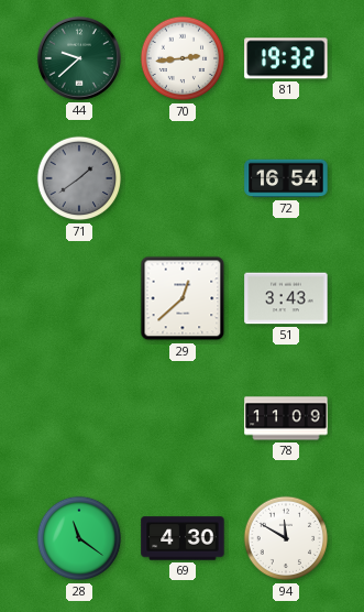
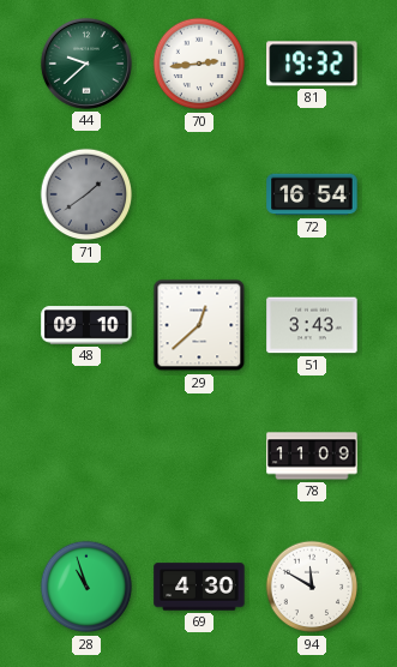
48: none -> 09:10
28: 11:21 -> 10:57
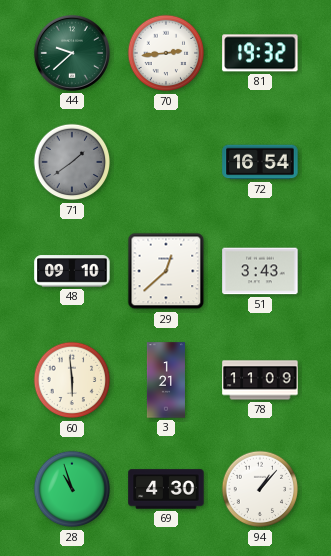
60: none -> 5:59
3: none -> 1:21
94: 11:50 -> 1:07
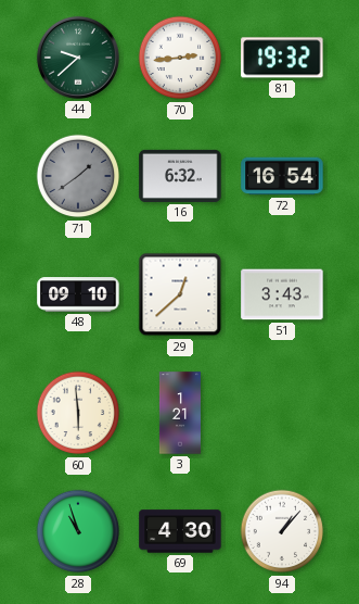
16: none -> 6:32
78: 11:09 -> none
